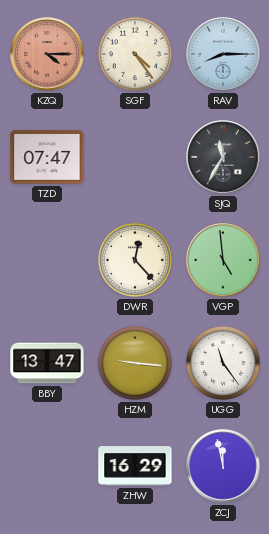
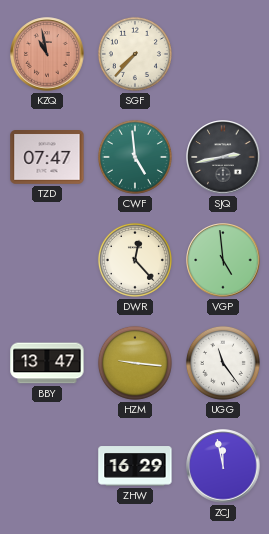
KZQ: 4:15 -> 10:58
SGF: 4:24 -> 7:37
RAV: 8:15 -> none
CWF: none -> 4:59
SJQ: 11:35 -> 2:43
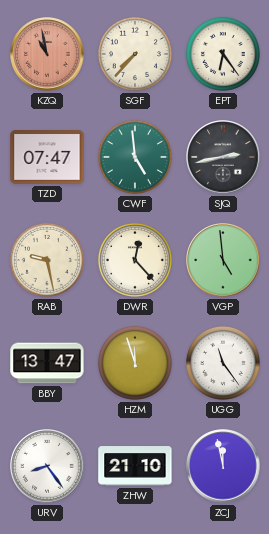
EPT: none -> 6:24
RAB: none -> 9:28
HZM: 9:16 -> 11:57
URV: none -> 8:24
ZHW: 16:29 -> 21:10
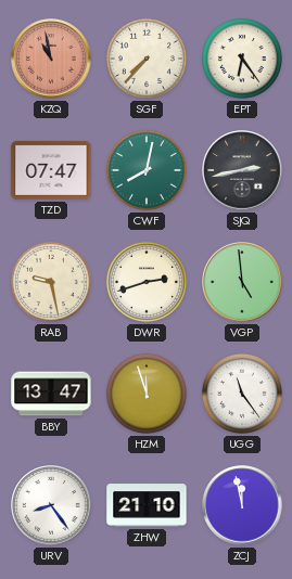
CWF: 4:59 -> 8:02
DWR: 12:23 -> 2:42
